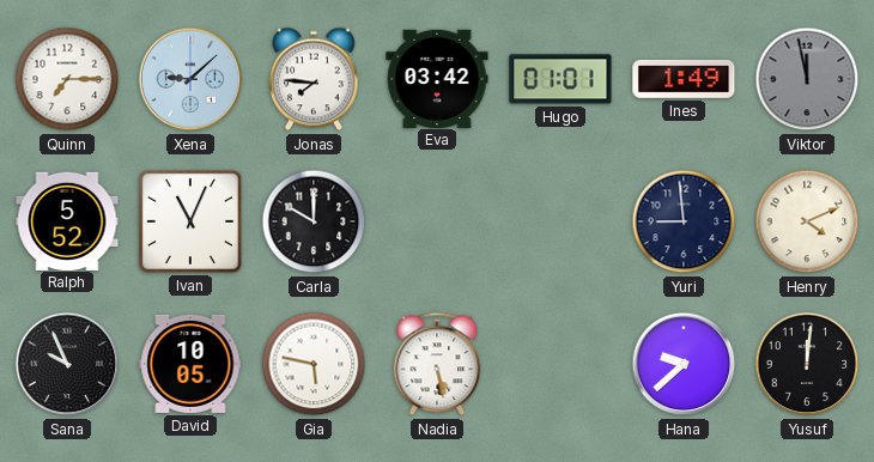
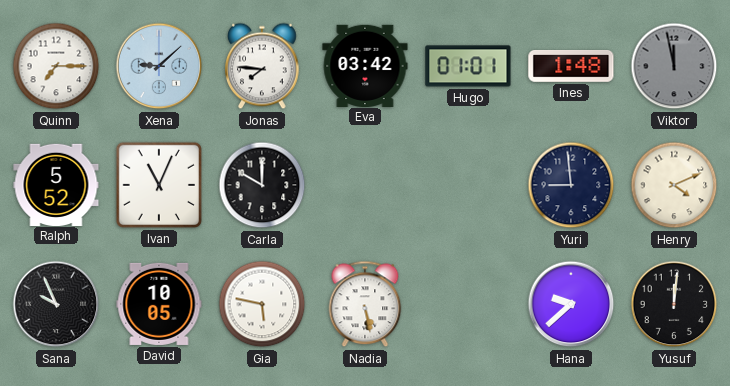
Ines: 1:49 -> 1:48
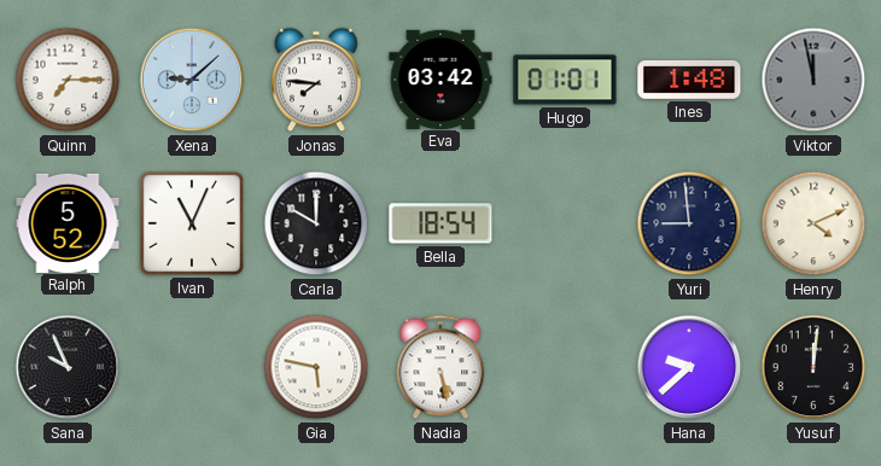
Bella: none -> 18:54
David: 10:05 -> none
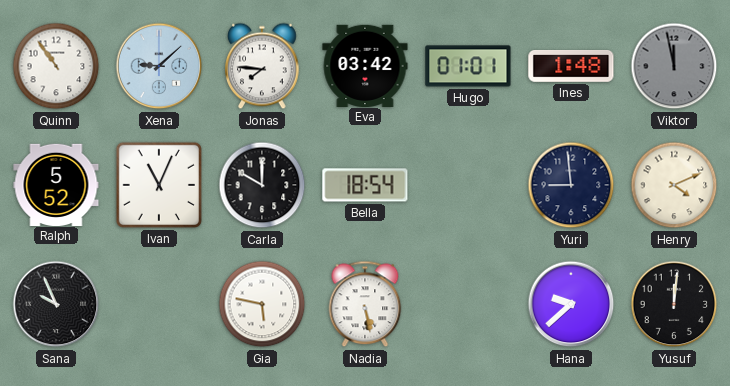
Quinn: 7:15 -> 10:54
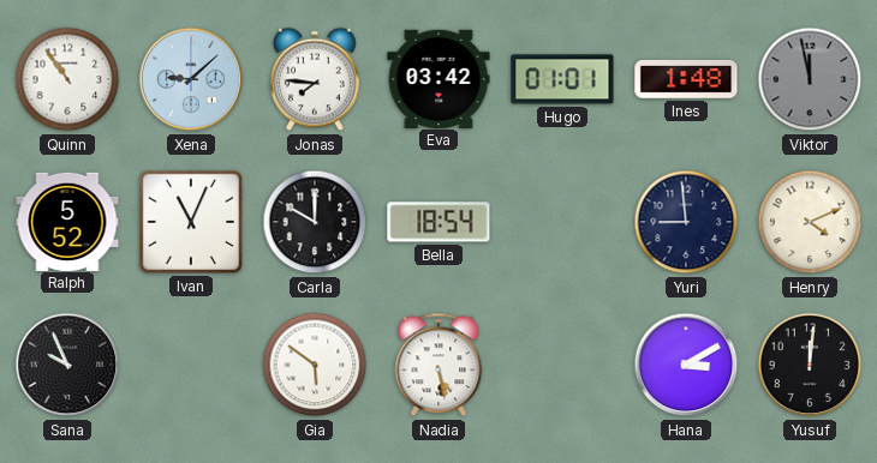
Gia: 5:47 -> 5:51
Hana: 9:38 -> 3:10
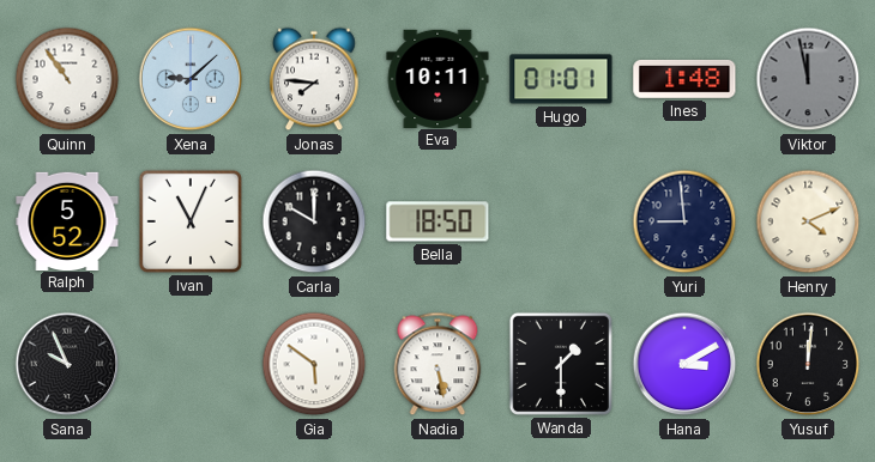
Eva: 03:42 -> 10:11
Bella: 18:54 -> 18:50
Wanda: none -> 1:30
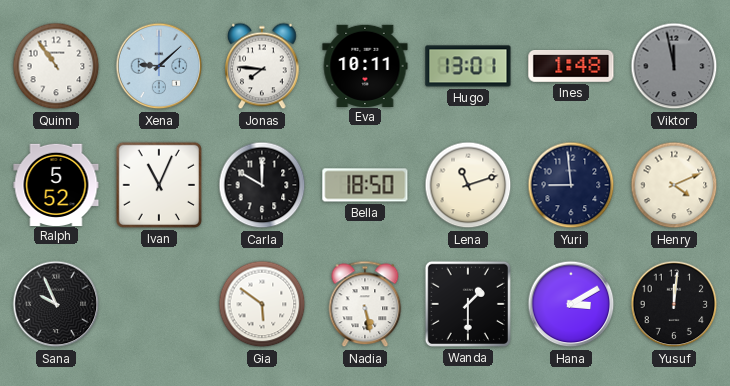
Hugo: 01:01 -> 13:01
Lena: none -> 11:12
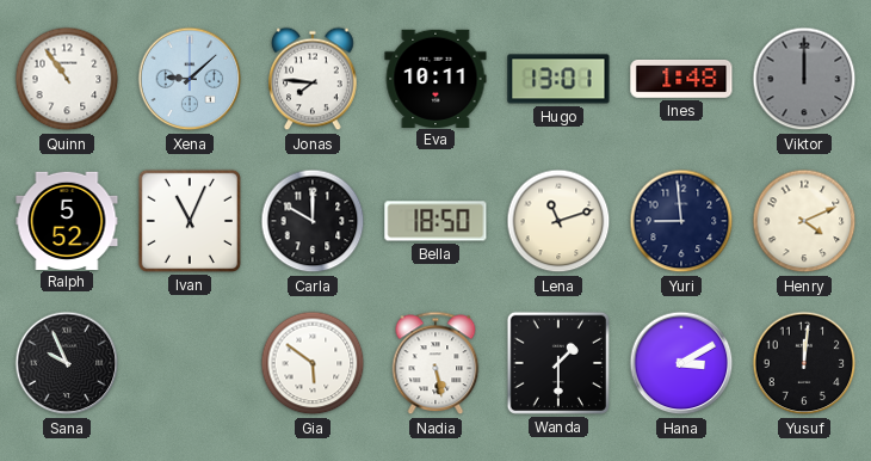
Viktor: 11:58 -> 12:00
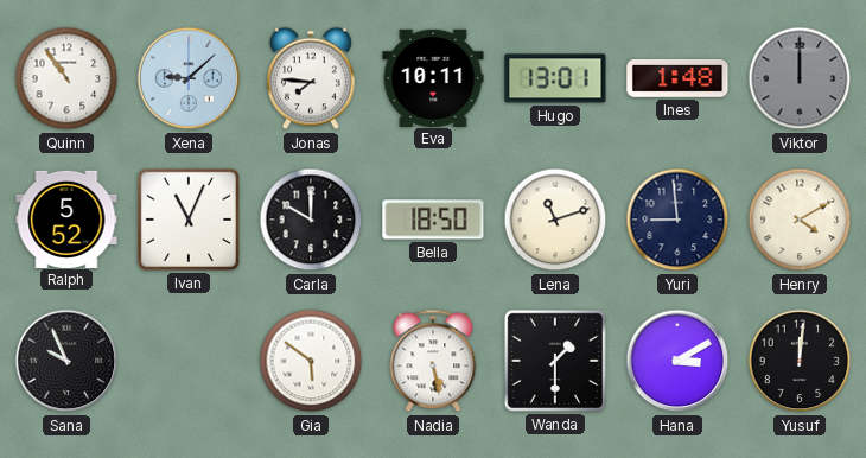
Henry: 4:11 -> 4:10
